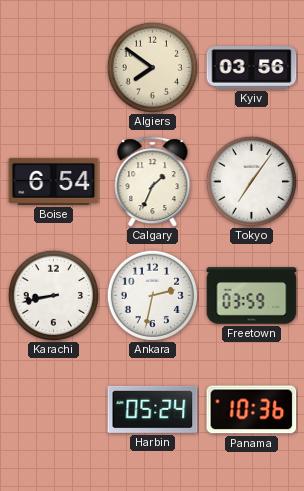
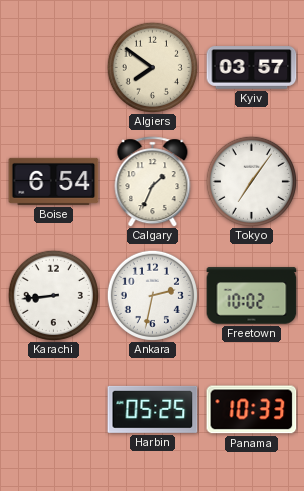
Kyiv: 03:56 -> 03:57
Karachi: 8:43 -> 8:44
Freetown: 03:59 -> 10:02
Harbin: 05:24 -> 05:25
Panama: 10:36 -> 10:33
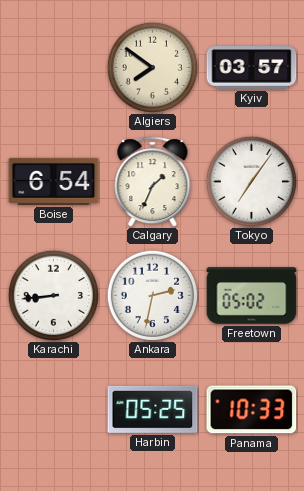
Freetown: 10:02 -> 05:02
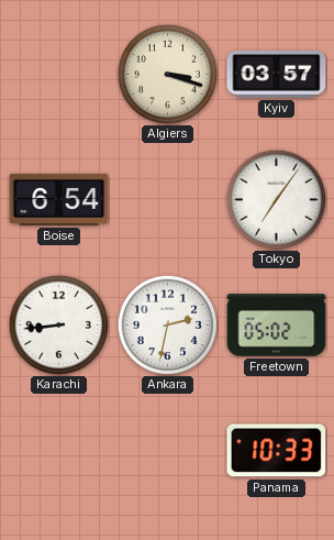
Algiers: 7:51 -> 3:18
Calgary: 1:34 -> none
Harbin: 05:25 -> none
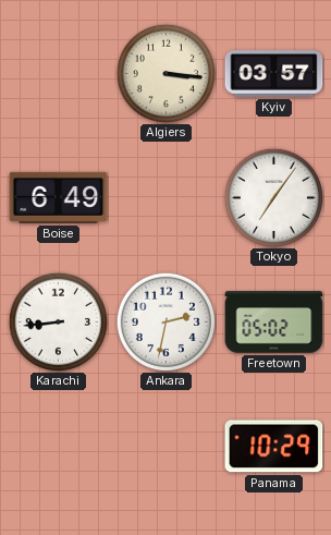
Algiers: 3:18 -> 3:16
Boise: 6:54 -> 6:49
Panama: 10:33 -> 10:29
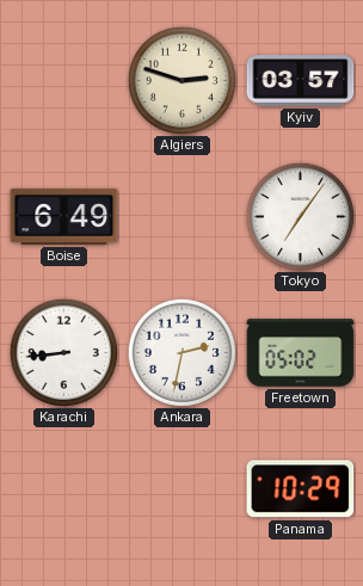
Algiers: 3:16 -> 2:48
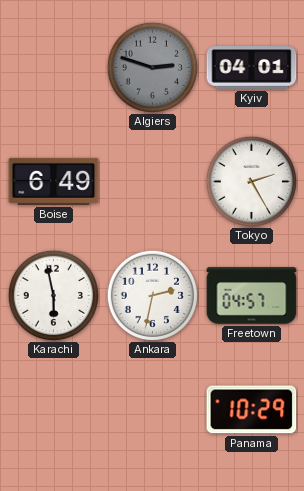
Algiers dial: cream -> grey
Kyiv: 03:57 -> 04:01
Tokyo: 7:06 -> 2:25
Karachi: 8:44 -> 5:58
Freetown: 05:02 -> 04:57
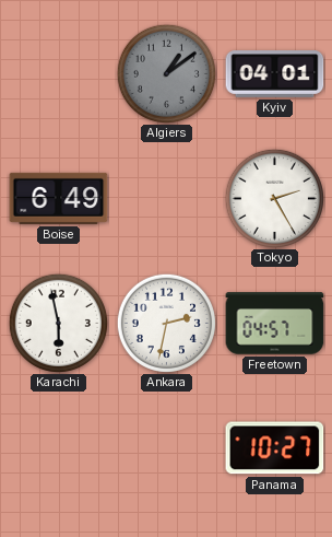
Algiers: 2:48 -> 1:09
Panama: 10:29 -> 10:27
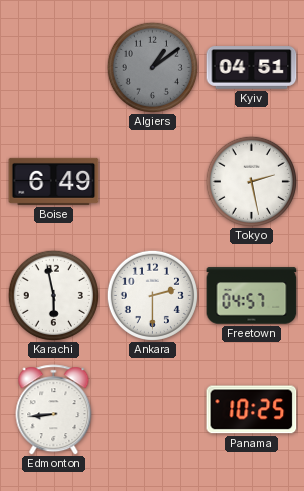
Kyiv: 04:01 -> 04:51
Tokyo: 2:25 -> 2:28
Ankara: 2:32 -> 2:30
Edmonton: none -> 8:44
Panama: 10:27 -> 10:25
